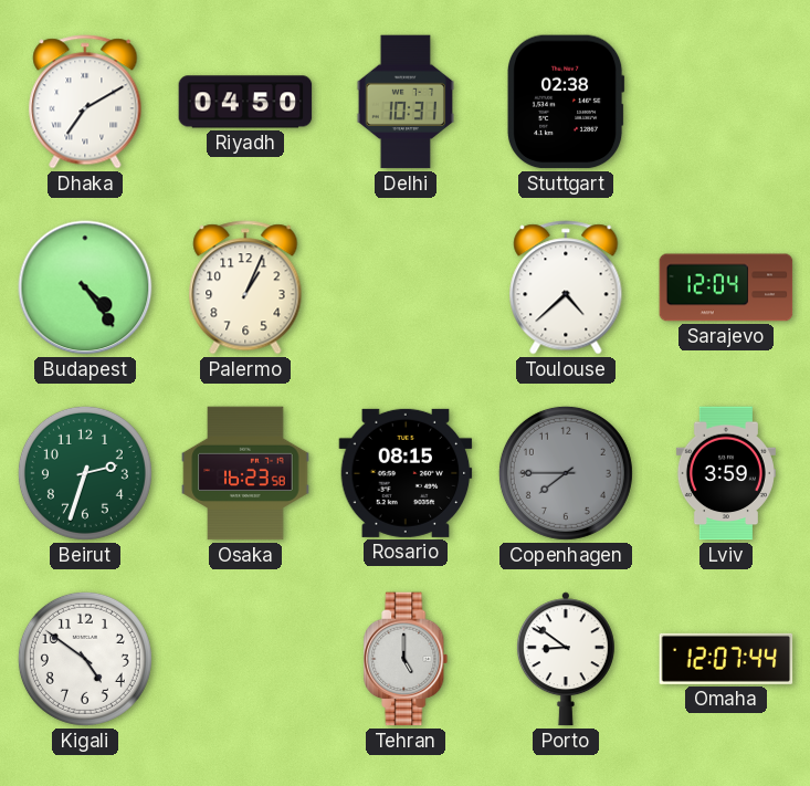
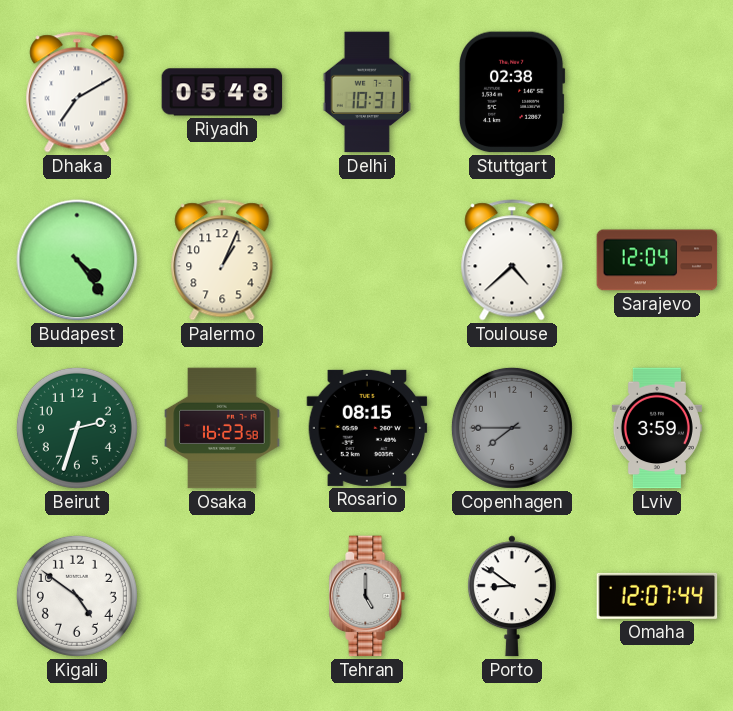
Riyadh: 04:50 -> 05:48
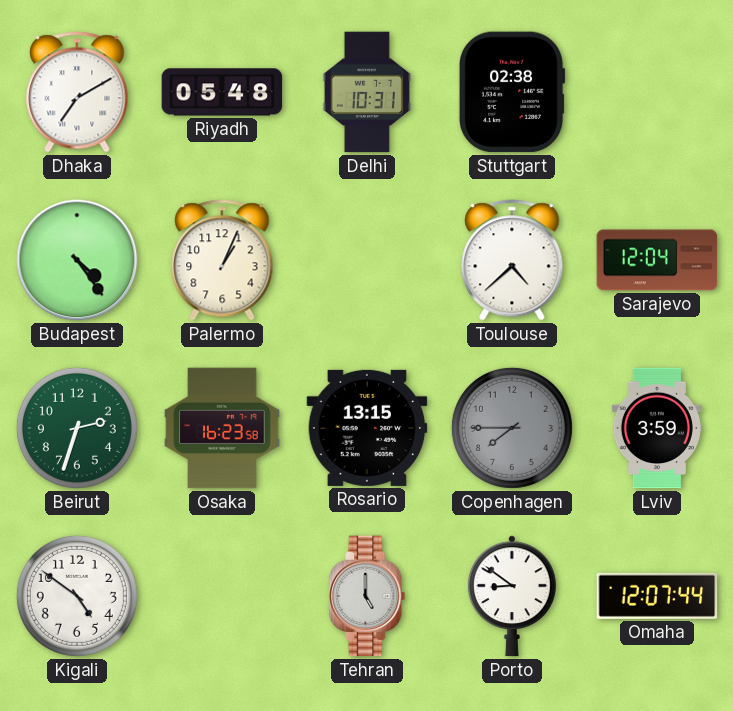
Rosario: 08:15 -> 13:15
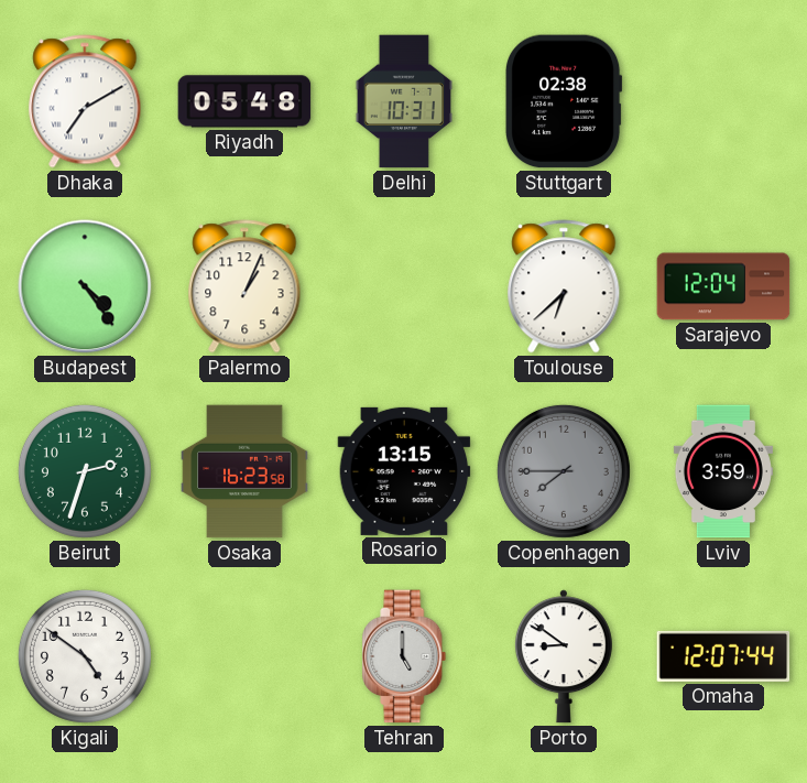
Toulouse: 4:38 -> 6:38
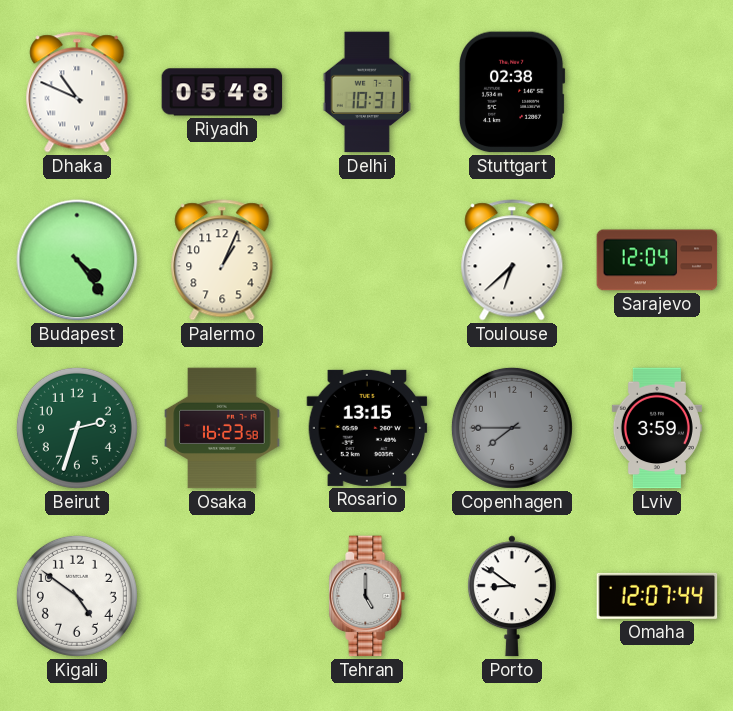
Dhaka: 7:10 -> 10:49
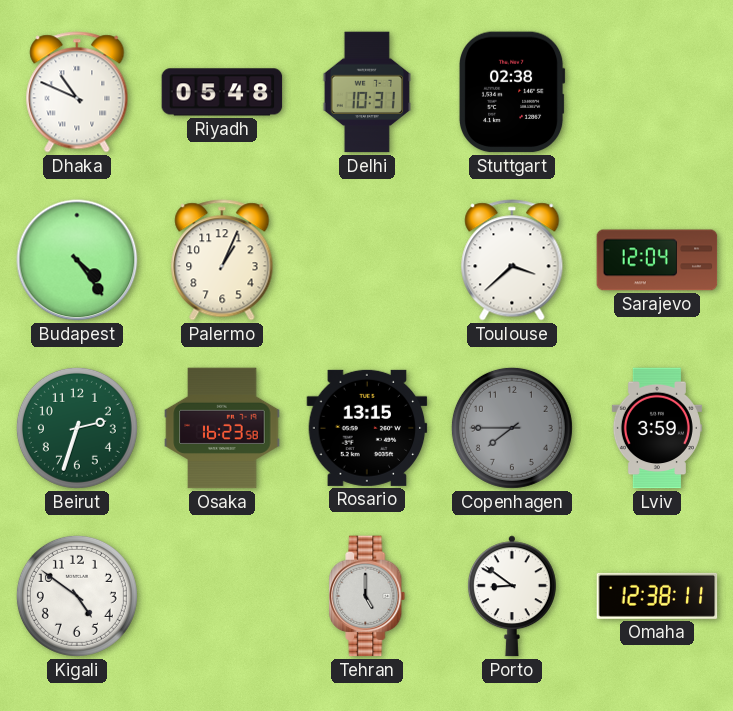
Toulouse: 6:38 -> 3:38
Omaha: 12:07 -> 12:38
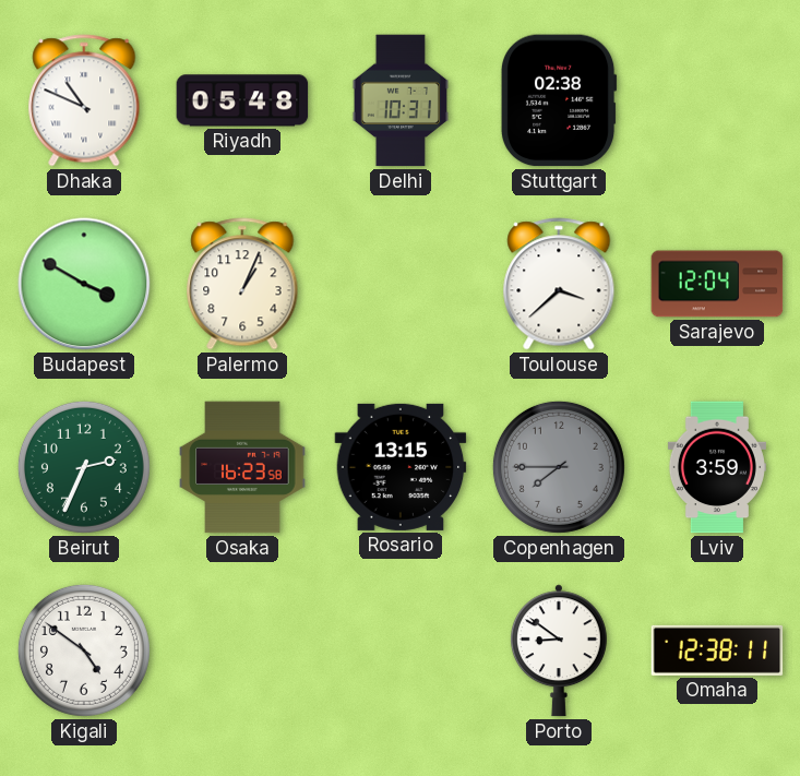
Budapest: 4:24 -> 3:50
Beirut: 2:33 -> 2:34
Tehran: 5:00 -> none
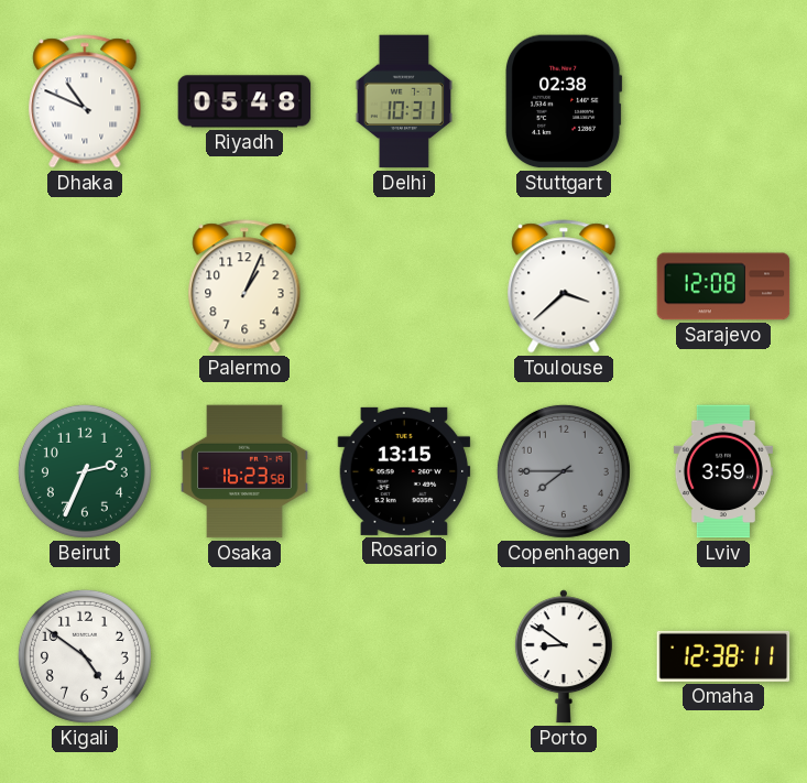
Budapest: 3:50 -> none
Sarajevo: 12:04 -> 12:08
